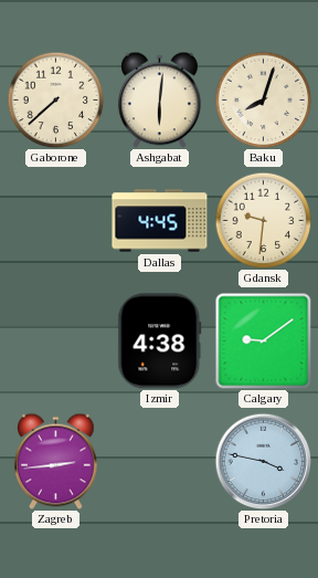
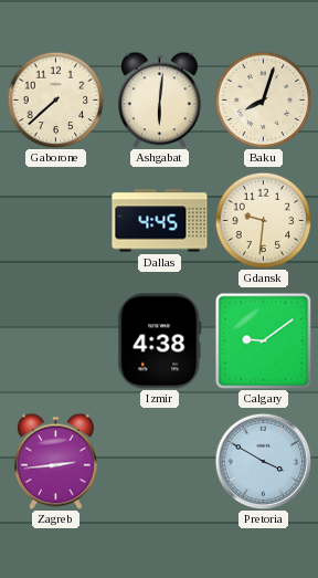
Pretoria: 3:47 -> 3:50
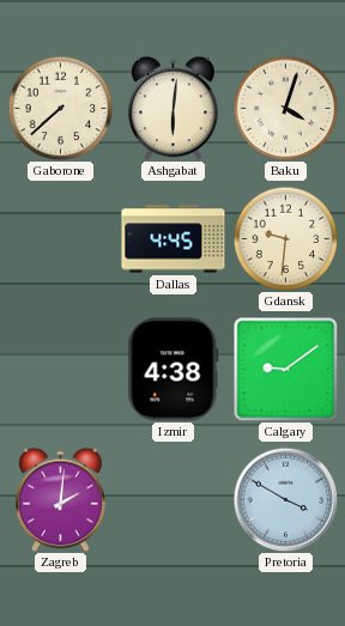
Baku: 8:03 -> 4:03
Zagreb: 2:44 -> 2:01
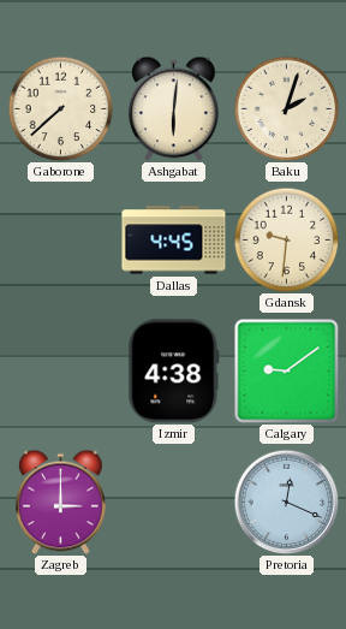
Baku: 4:03 -> 2:03
Zagreb: 2:01 -> 3:00
Pretoria: 3:50 -> 12:19
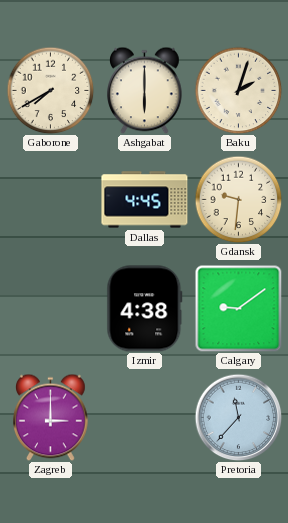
Gaborone: 7:38 -> 7:40
Ashgabat: 6:01 -> 6:00
Pretoria: 12:19 -> 11:37
